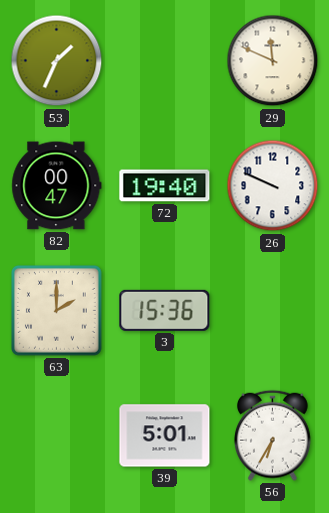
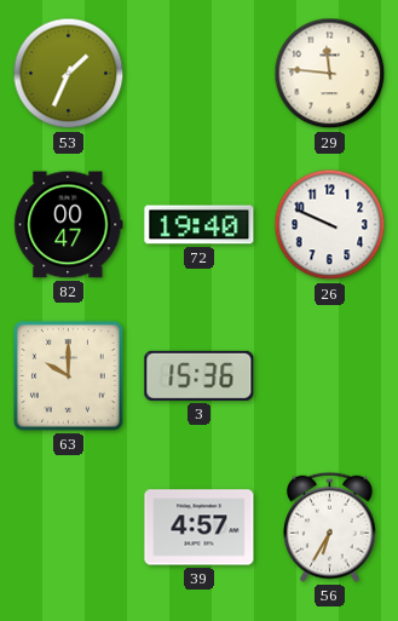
29: 11:49 -> 11:46
63: 2:00 -> 10:00
39: 5:01 -> 4:57
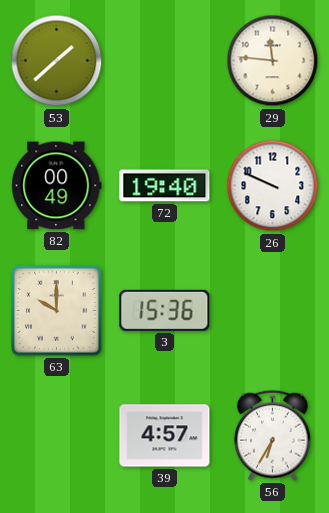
53: 1:34 -> 1:38
82: 00:47 -> 00:49
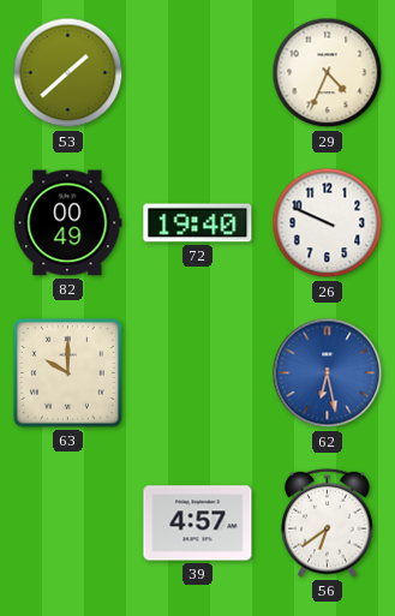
29: 11:46 -> 4:34
3: 15:36 -> none
62: none -> 6:28
56: 6:35 -> 6:39
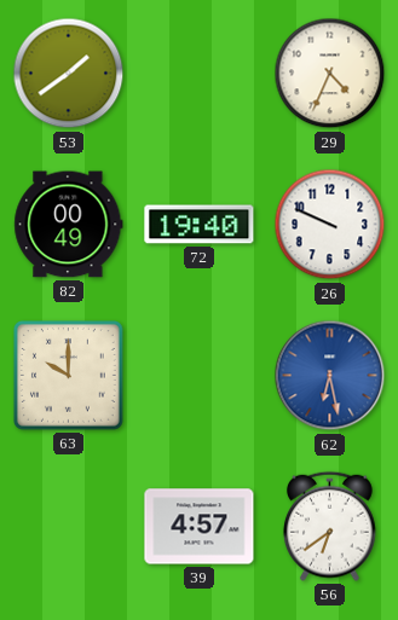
53: 1:38 -> 1:39
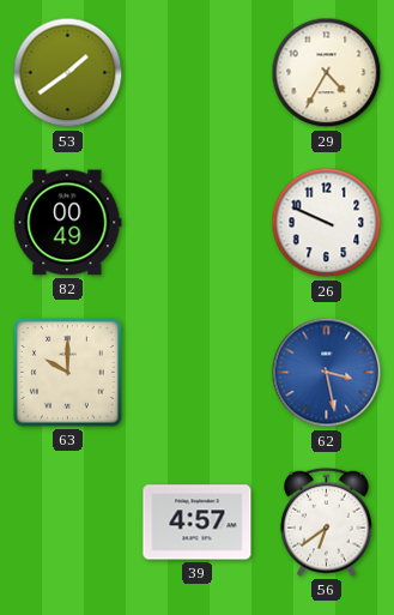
29: 4:34 -> 4:35
72: 19:40 -> none
62: 6:28 -> 3:28
